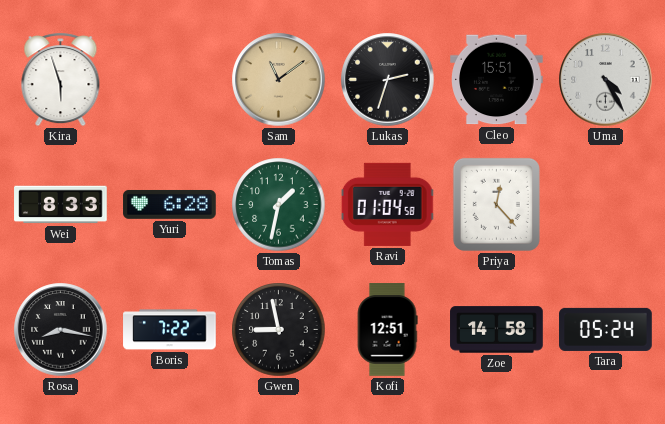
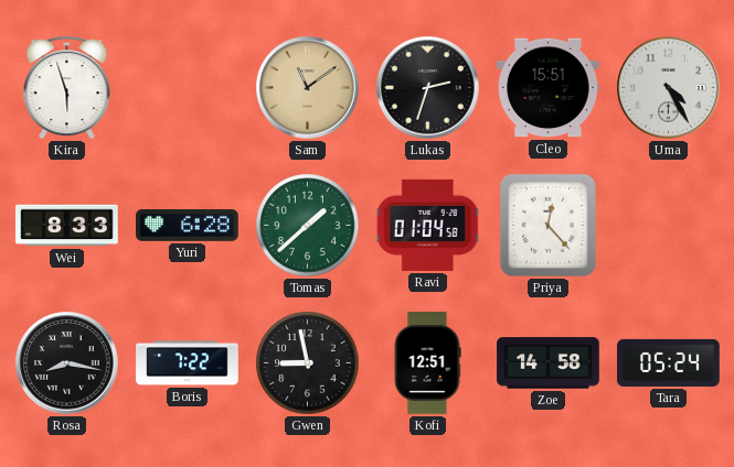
Tomas: 1:32 -> 1:38
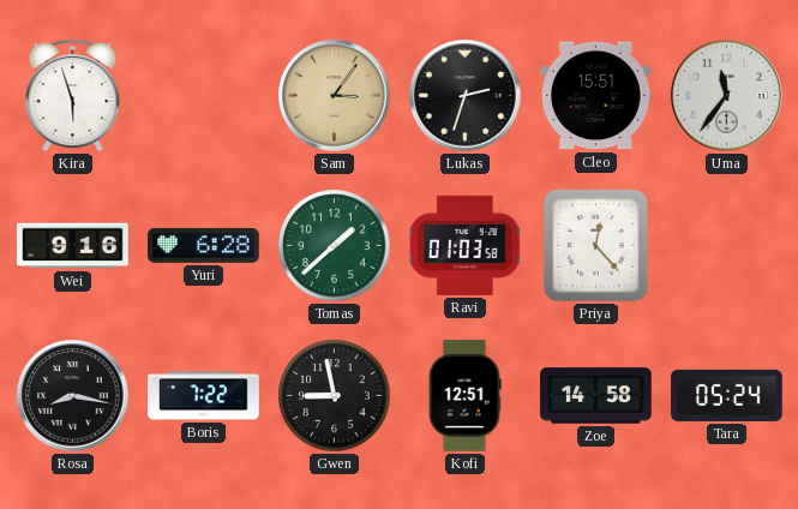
Sam: 11:09 -> 3:06
Uma: 4:25 -> 11:36
Wei: 8:33 -> 9:16
Ravi: 01:04 -> 01:03
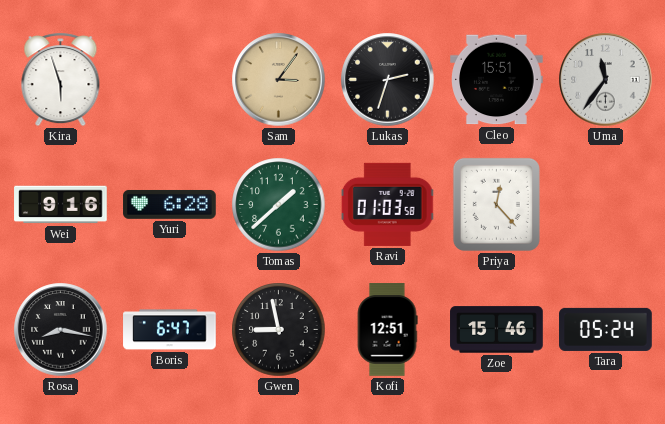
Boris: 7:22 -> 6:47
Zoe: 14:58 -> 15:46
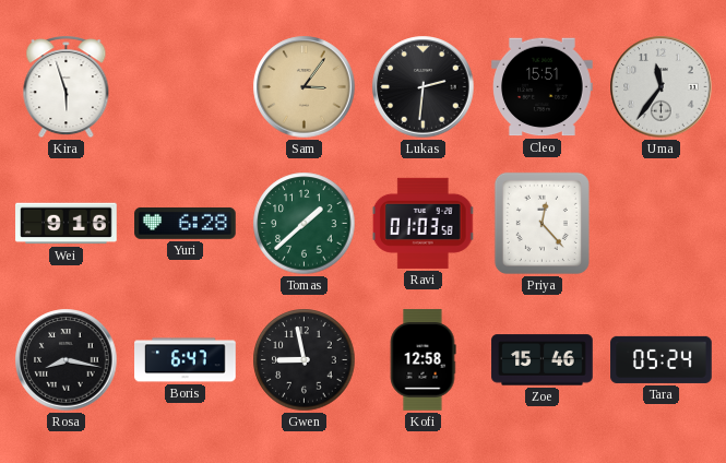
Lukas: 2:33 -> 2:31
Kofi: 12:51 -> 12:58
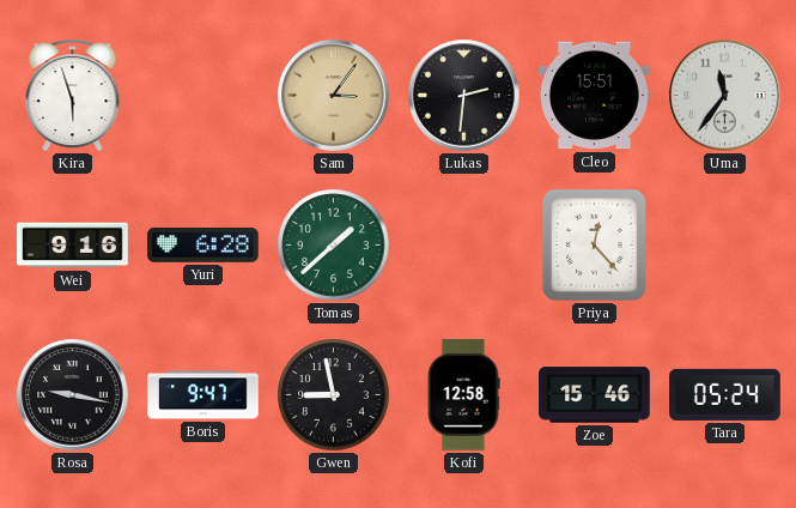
Ravi: 01:03 -> none
Rosa: 8:17 -> 9:17
Boris: 6:47 -> 9:47
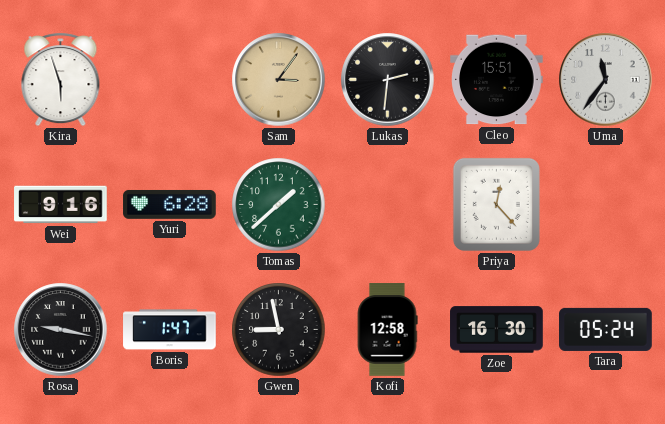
Boris: 9:47 -> 1:47
Zoe: 15:46 -> 16:30
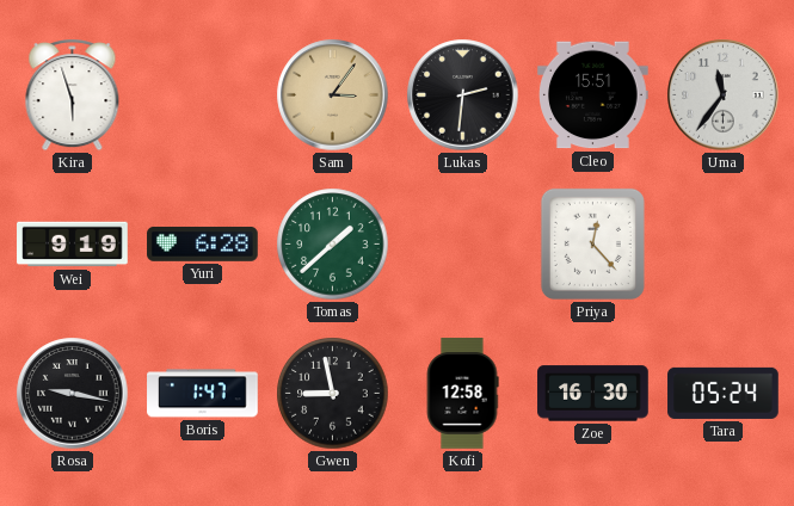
Wei: 9:16 -> 9:19
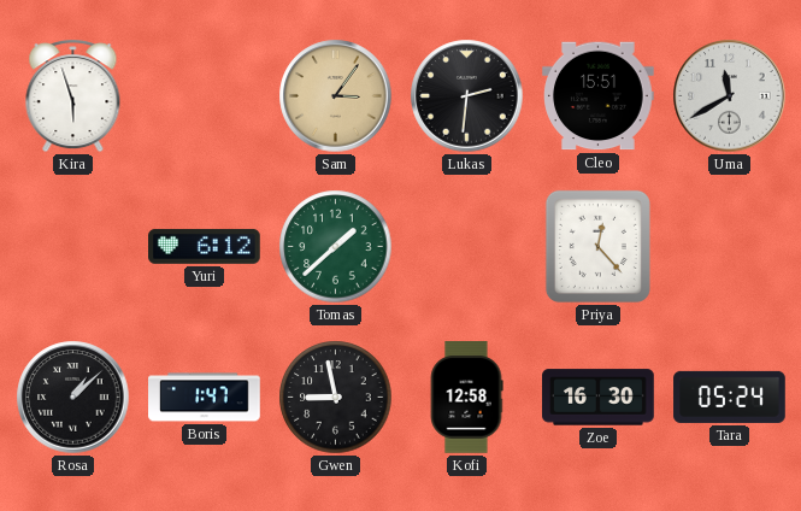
Uma: 11:36 -> 11:40
Wei: 9:19 -> none
Yuri: 6:28 -> 6:12
Rosa: 9:17 -> 1:08
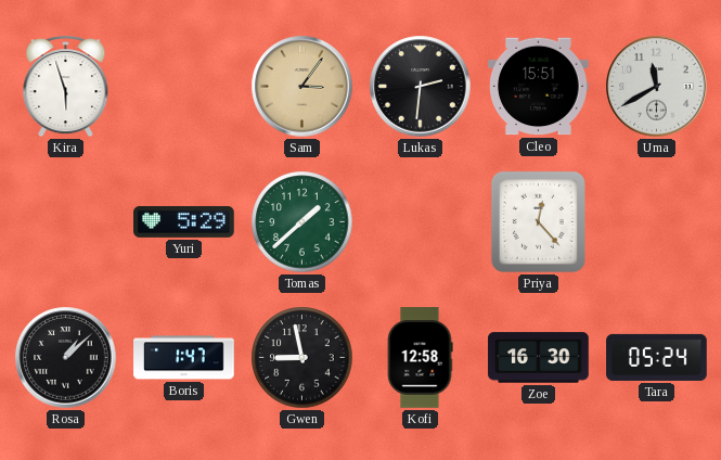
Yuri: 6:12 -> 5:29
